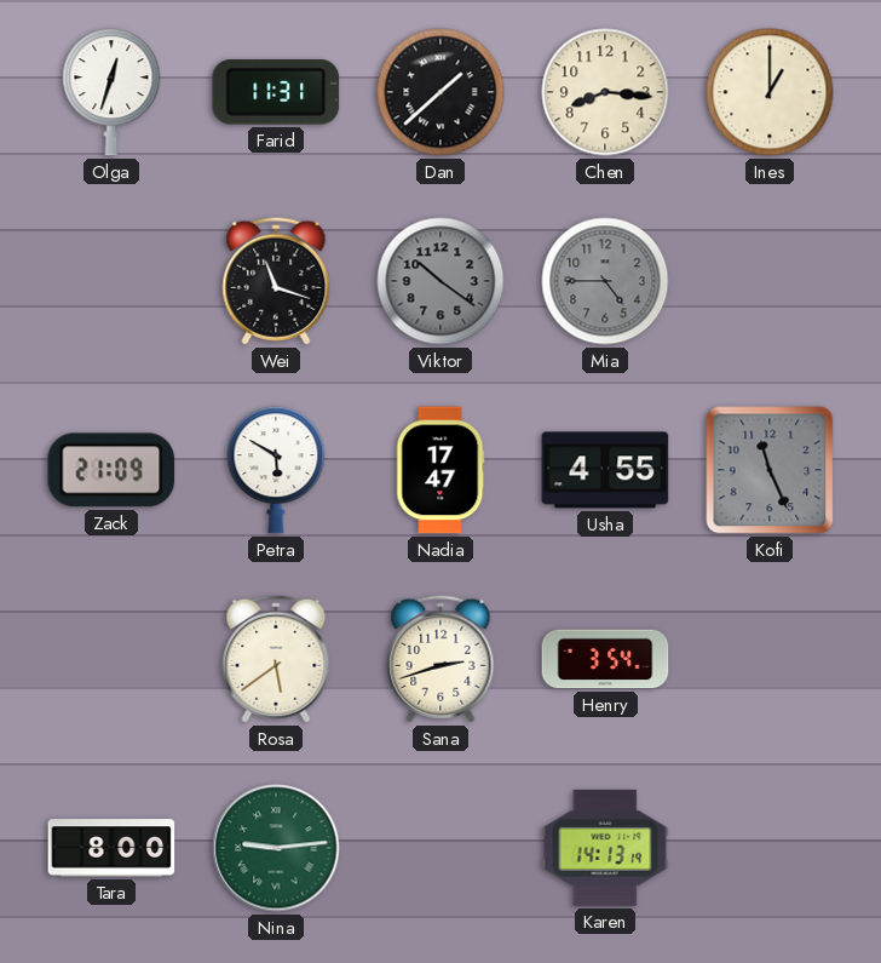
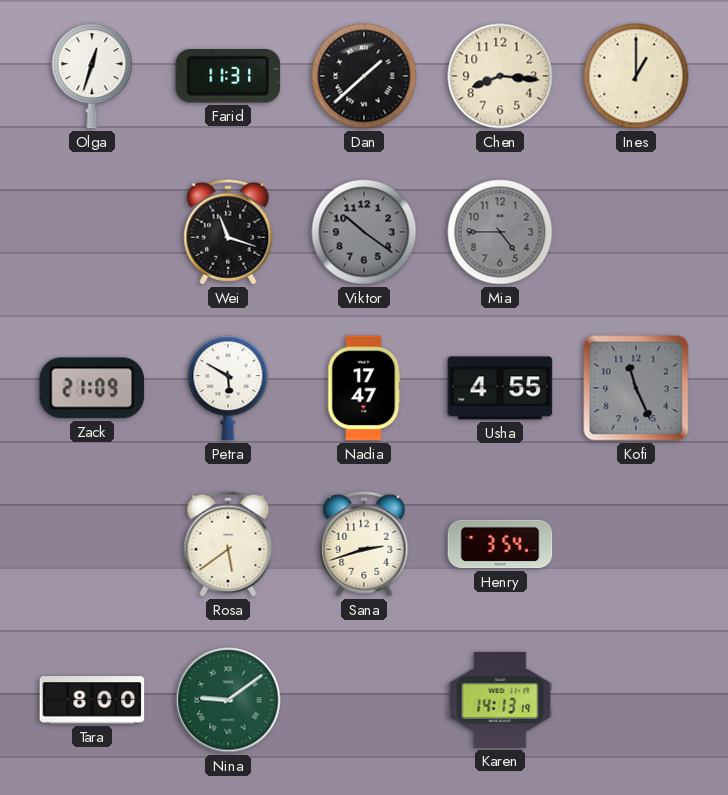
Nina: 9:14 -> 9:09
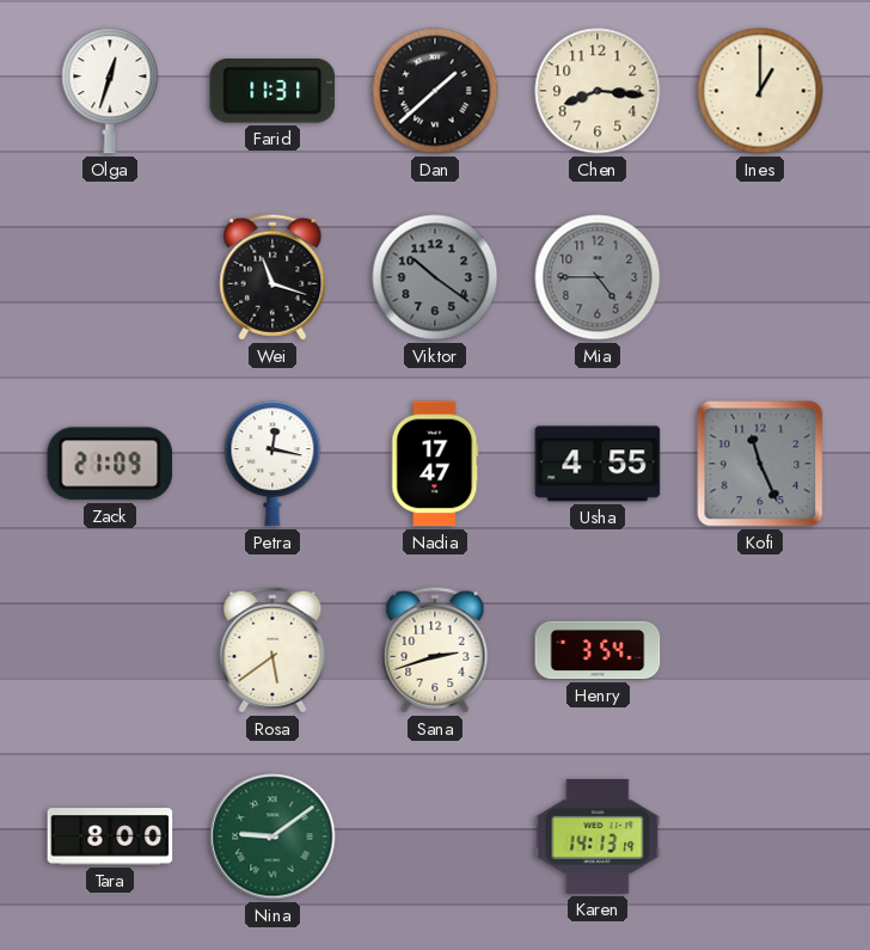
Petra: 5:50 -> 12:17
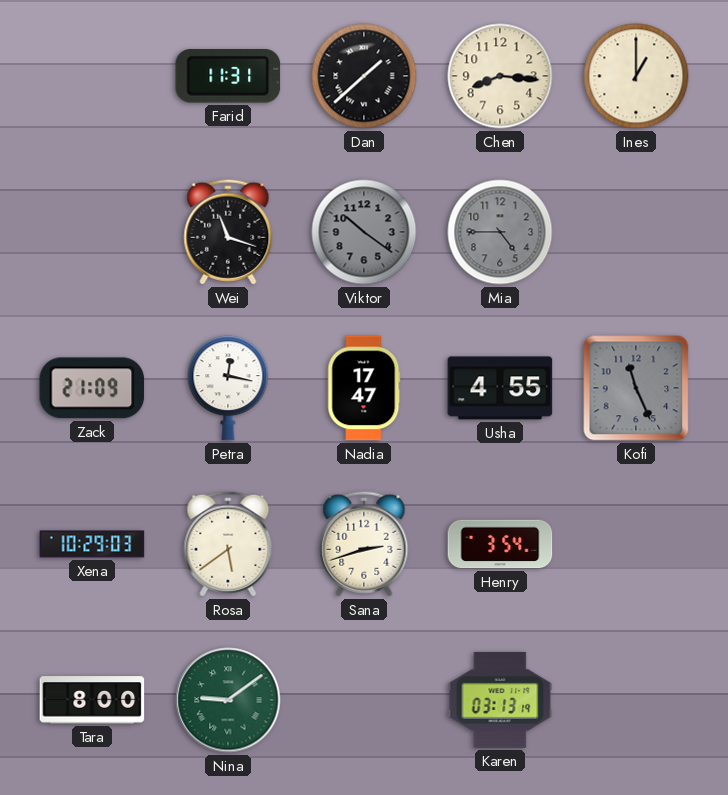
Olga: 12:33 -> none
Xena: none -> 10:29
Karen: 14:13 -> 03:13
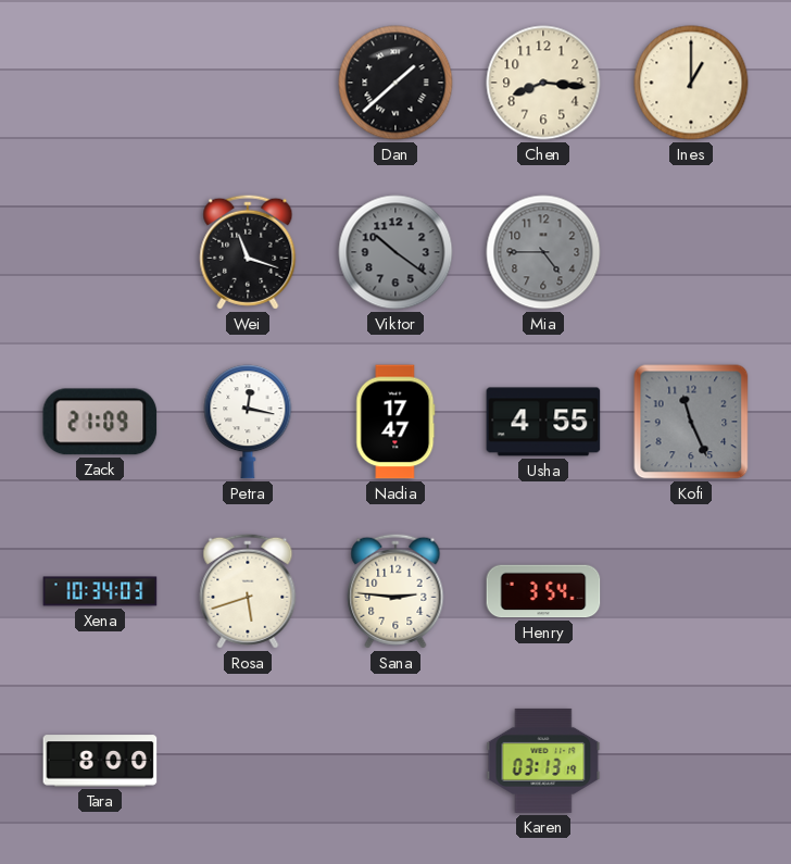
Farid: 11:31 -> none
Xena: 10:29 -> 10:34
Rosa: 5:39 -> 5:42
Sana: 2:42 -> 2:46
Nina: 9:09 -> none
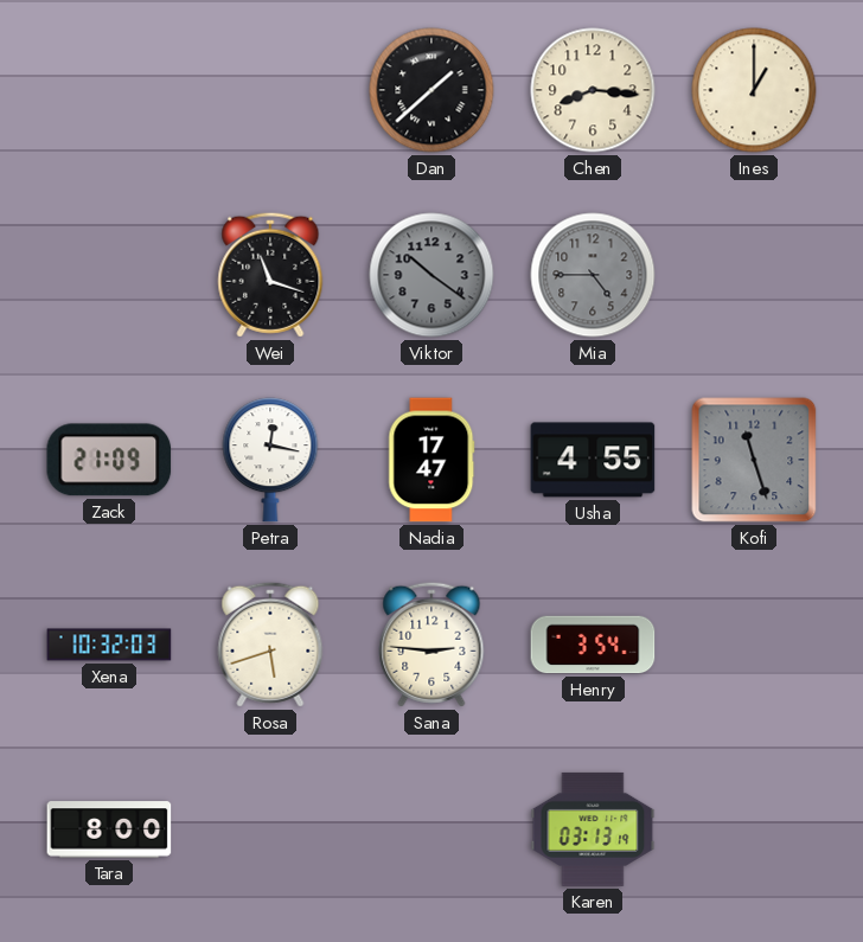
Kofi: 11:26 -> 11:27
Xena: 10:34 -> 10:32
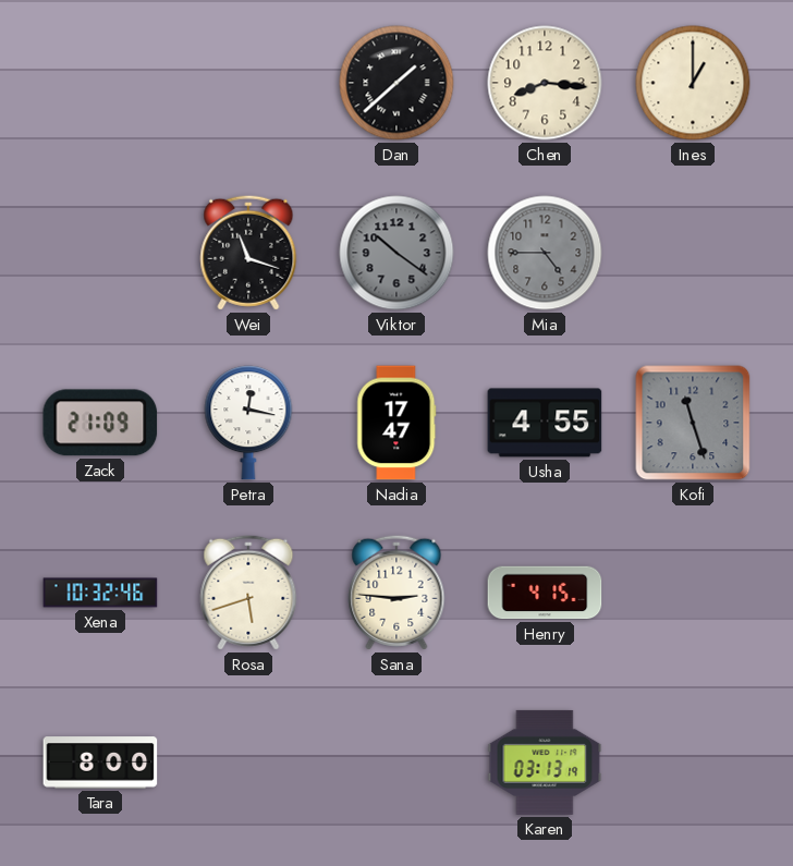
Xena: 10:32:03 -> 10:32:46
Henry: 3:54 -> 4:15
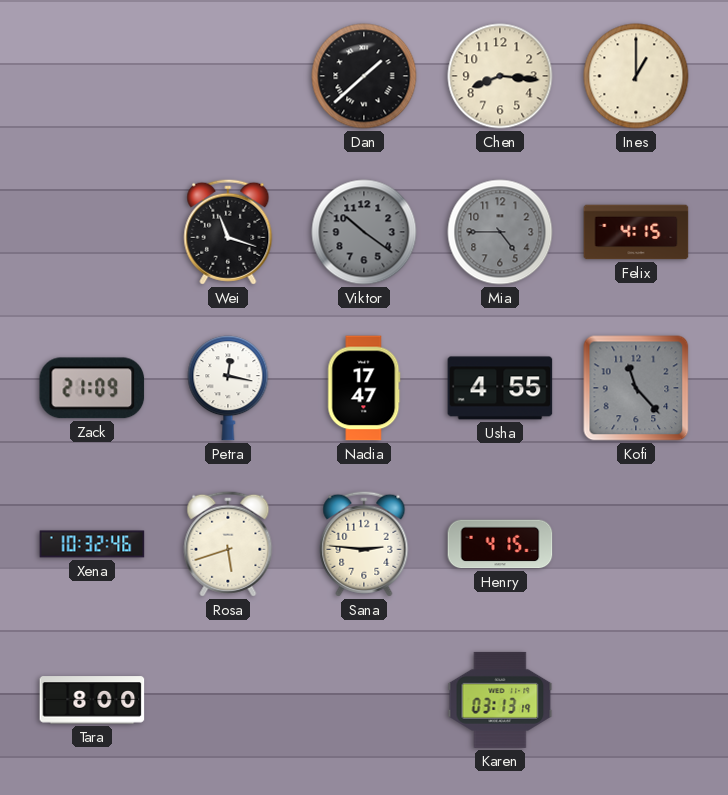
Felix: none -> 4:15
Kofi: 11:27 -> 11:23
